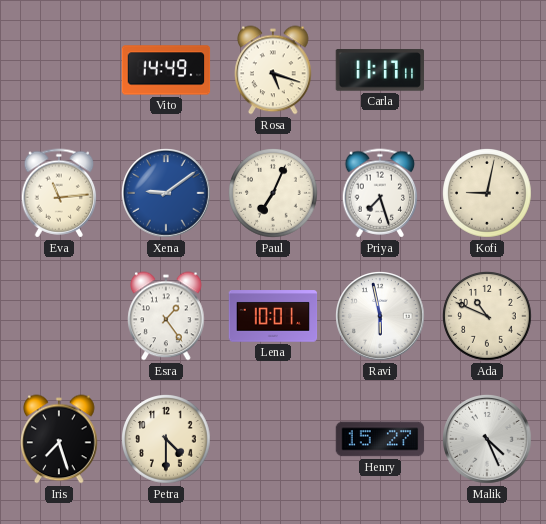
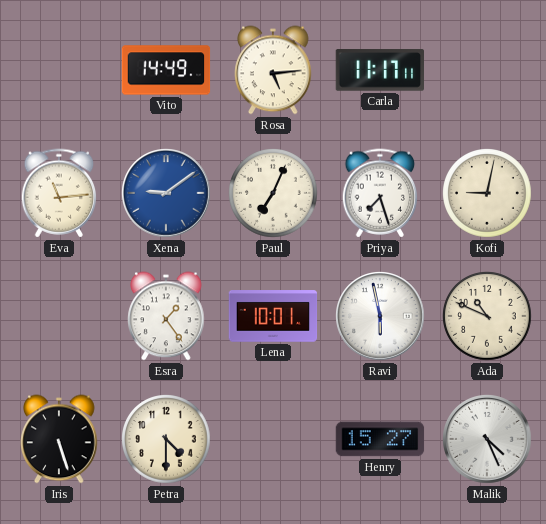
Rosa: 5:18 -> 5:14
Iris: 7:27 -> 5:27
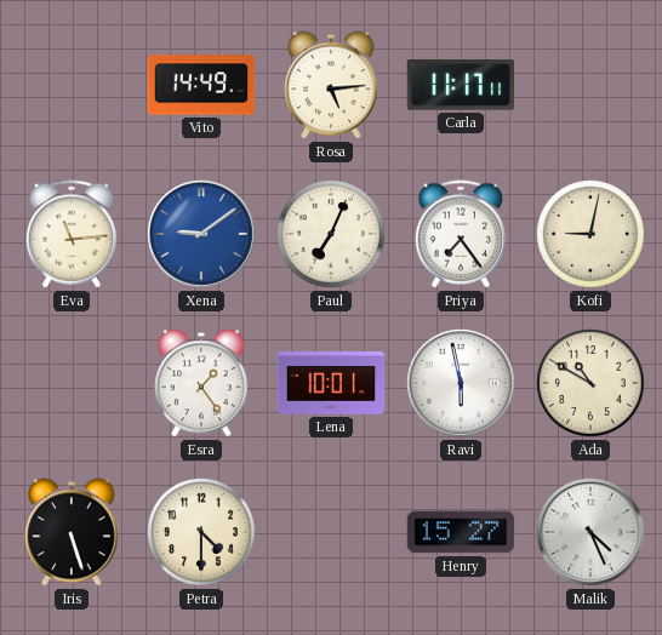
Priya: 7:27 -> 7:24
Ada: 10:49 -> 10:50
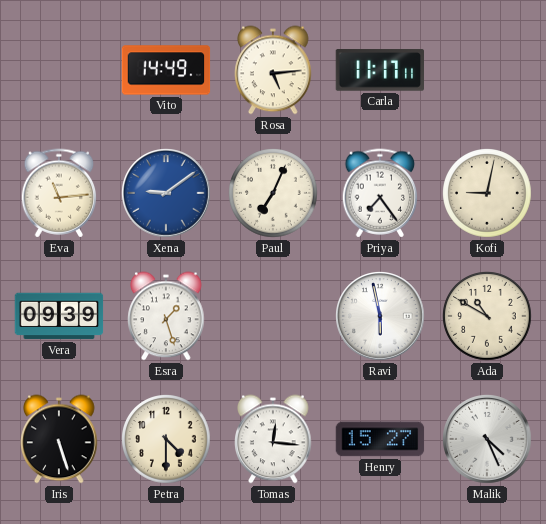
Vera: none -> 09:39
Esra: 1:24 -> 1:27
Lena: 10:01 -> none
Tomas: none -> 12:16
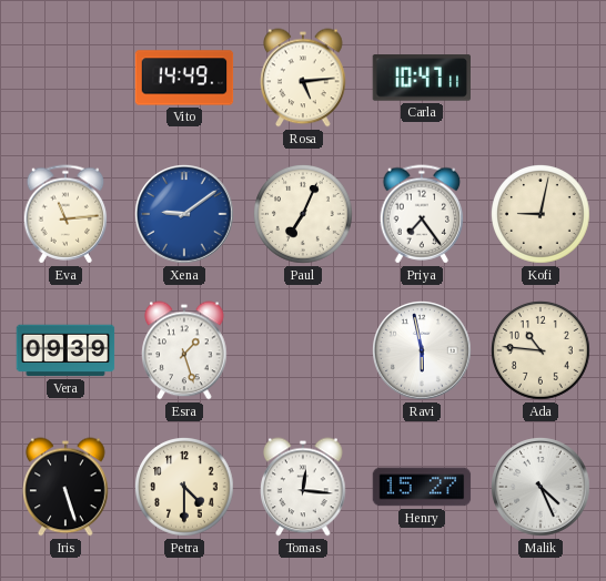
Carla: 11:17 -> 10:47
Ada: 10:50 -> 10:46
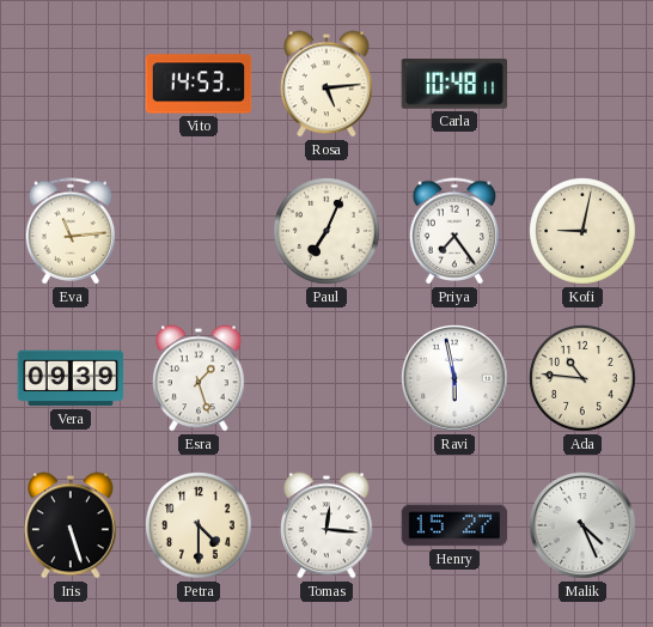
Vito: 14:49 -> 14:53
Carla: 10:47 -> 10:48
Xena: 9:09 -> none
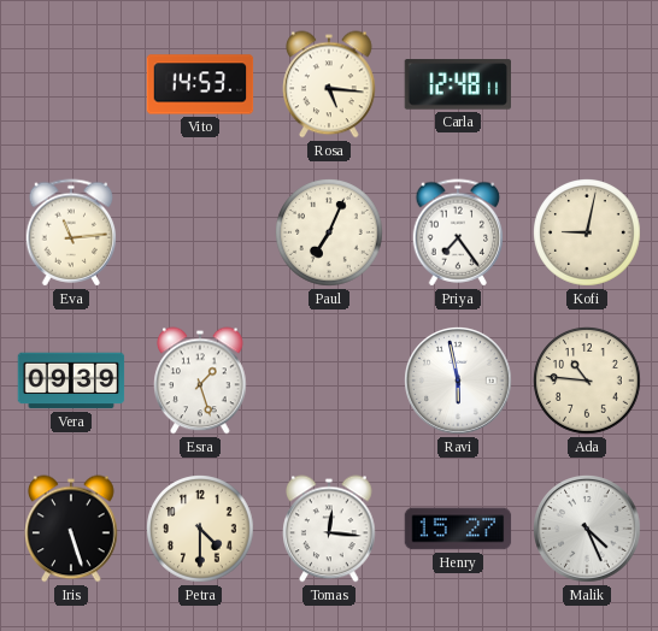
Rosa: 5:14 -> 5:16
Carla: 10:48 -> 12:48
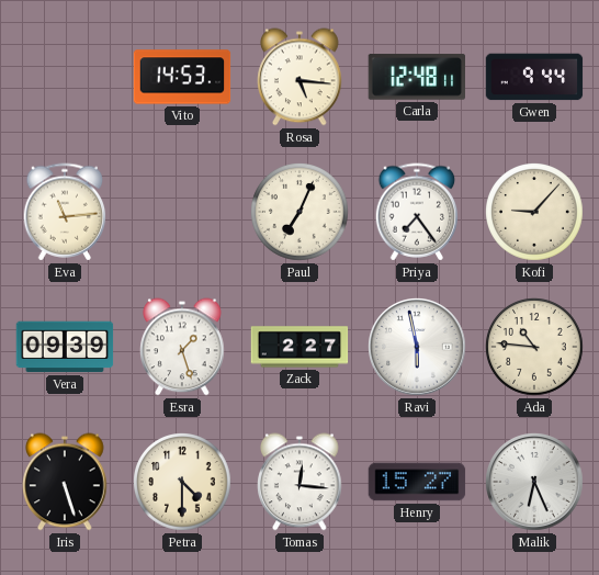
Gwen: none -> 9:44
Kofi: 9:02 -> 9:07
Zack: none -> 2:27
Malik: 4:26 -> 6:26
